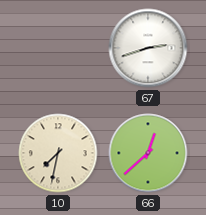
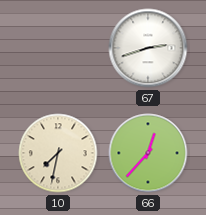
66: 12:38 -> 12:37
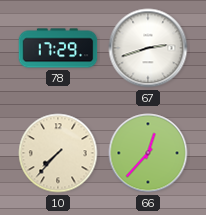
78: none -> 17:29
10: 7:32 -> 7:37
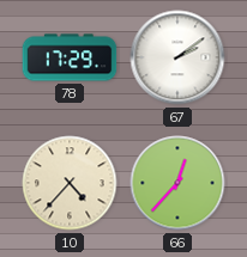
67: 2:42 -> 2:09
10: 7:37 -> 4:37
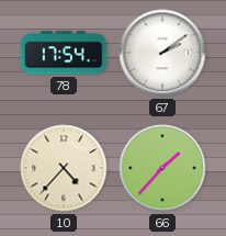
78: 17:29 -> 17:54
66: 12:37 -> 1:37
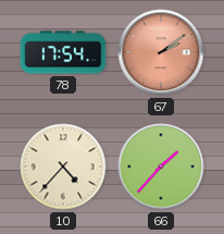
67 dial: white -> salmon
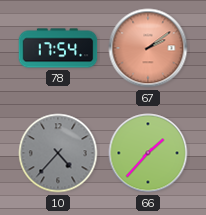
10 dial: cream -> grey
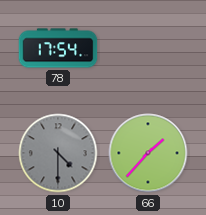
67: 2:09 -> none
10: 4:37 -> 4:30
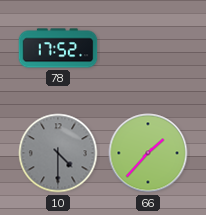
78: 17:54 -> 17:52
